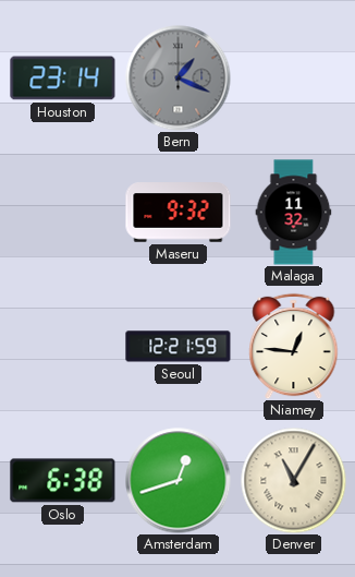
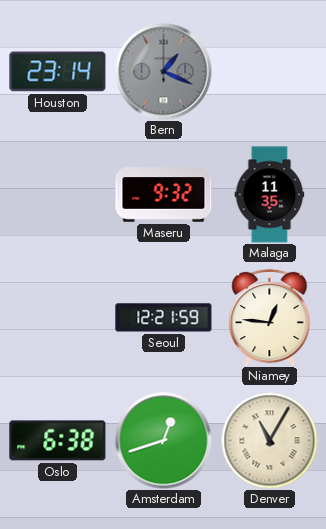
Malaga: 11:32 -> 11:35
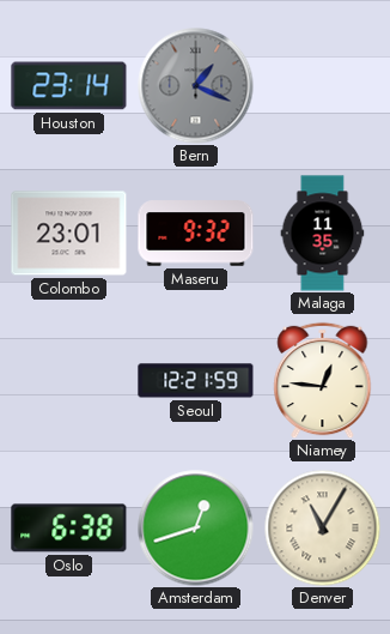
Colombo: none -> 23:01
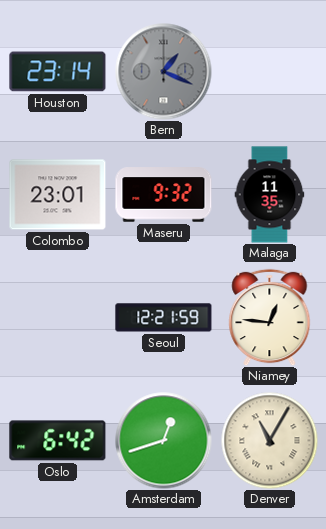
Oslo: 6:38 -> 6:42
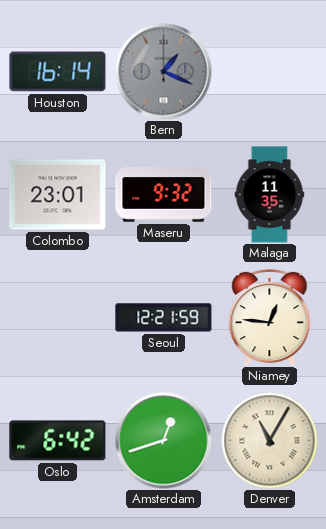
Houston: 23:14 -> 16:14
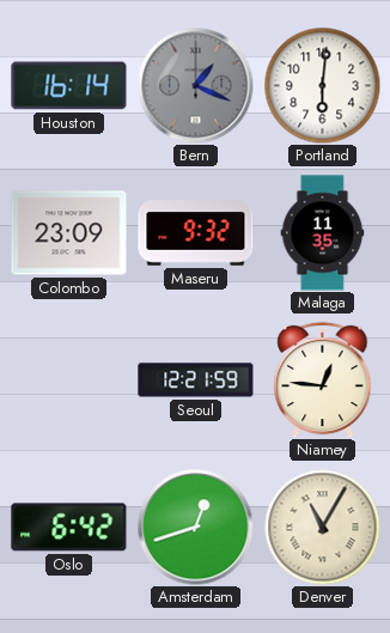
Portland: none -> 6:01
Colombo: 23:01 -> 23:09
